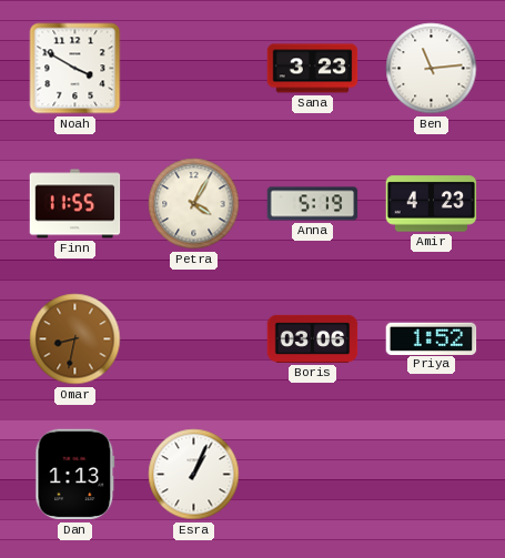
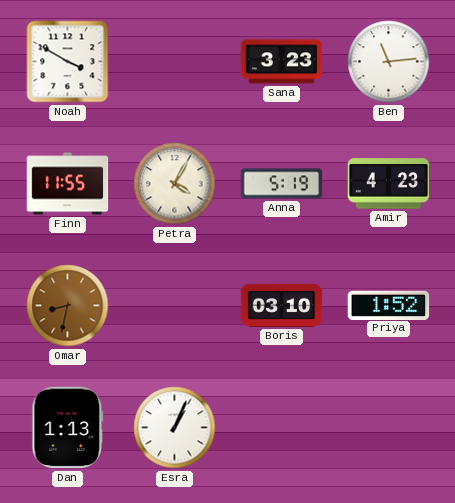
Boris: 03:06 -> 03:10
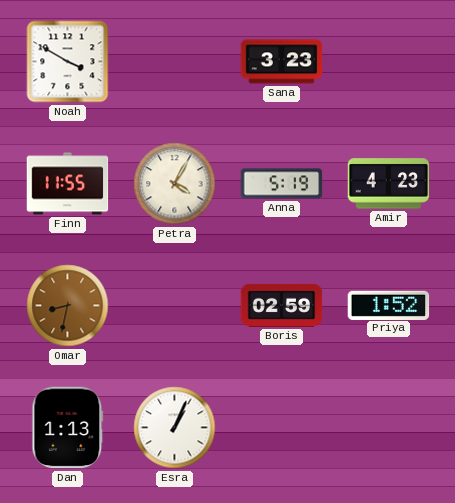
Ben: 11:14 -> none
Boris: 03:10 -> 02:59
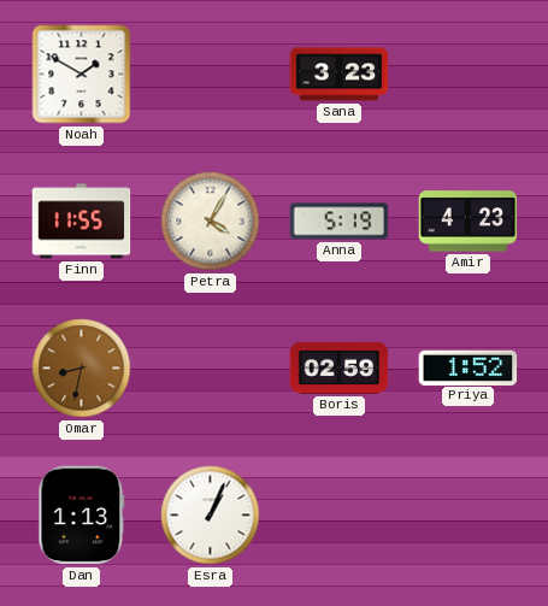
Noah: 3:50 -> 1:50
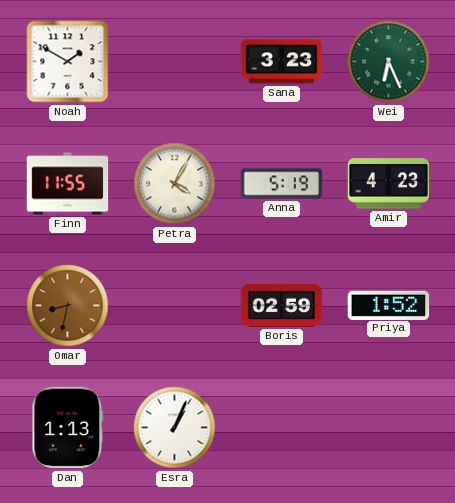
Wei: none -> 6:26
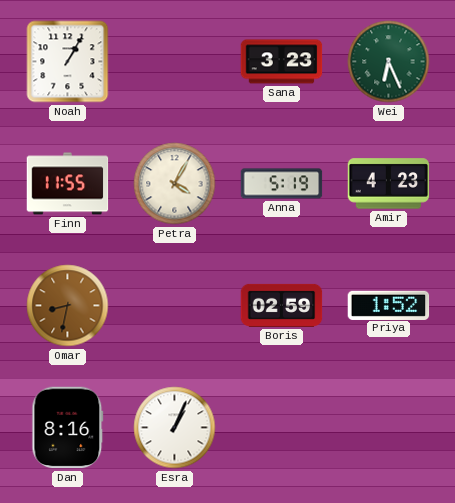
Noah: 1:50 -> 1:05
Dan: 1:13 -> 8:16
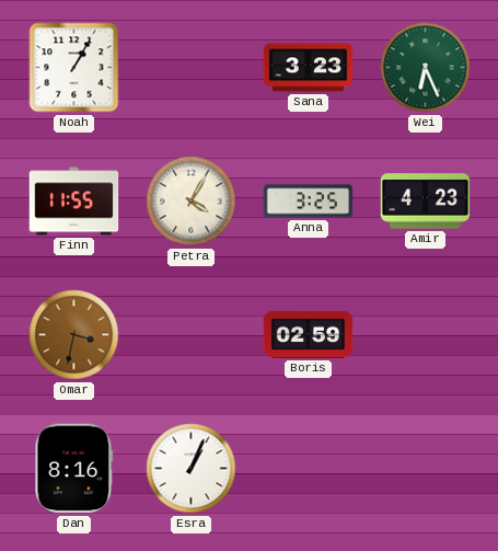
Anna: 5:19 -> 3:25
Omar: 8:32 -> 3:32
Priya: 1:52 -> none
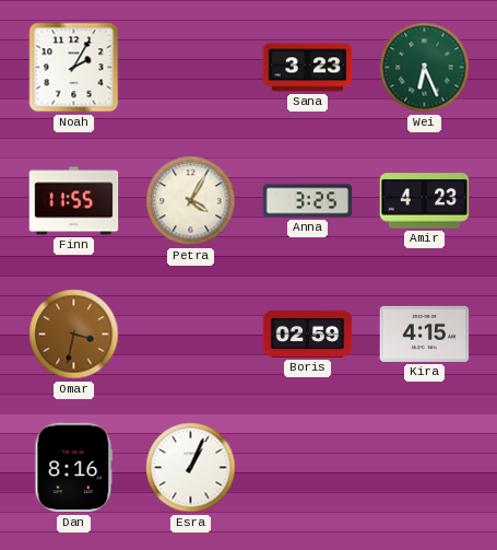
Noah: 1:05 -> 2:05
Kira: none -> 4:15
